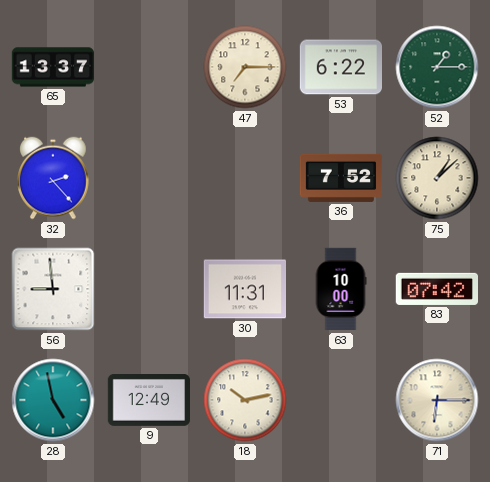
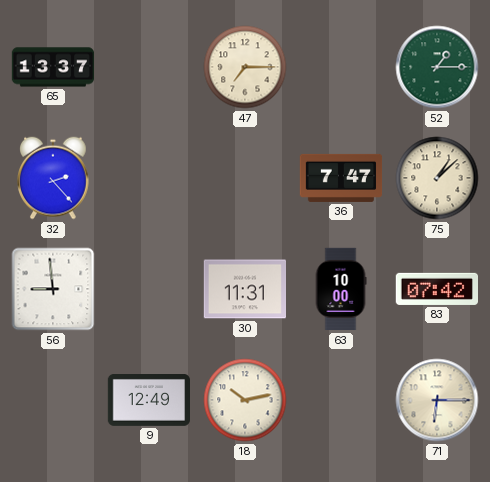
53: 6:22 -> none
36: 7:52 -> 7:47
28: 4:58 -> none
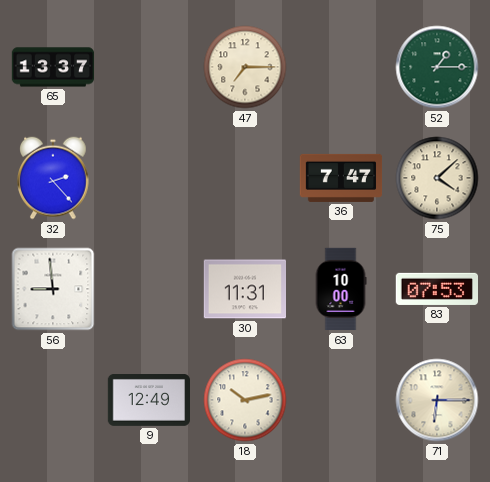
75: 1:08 -> 4:08
83: 07:42 -> 07:53
